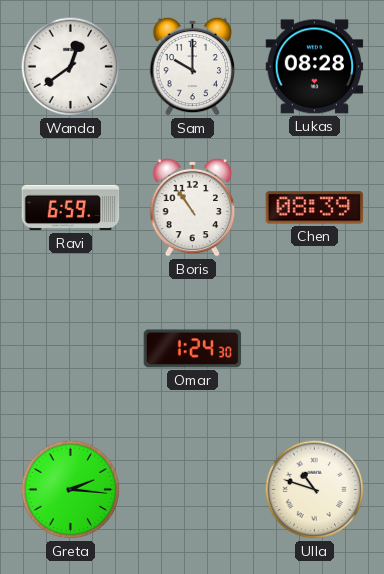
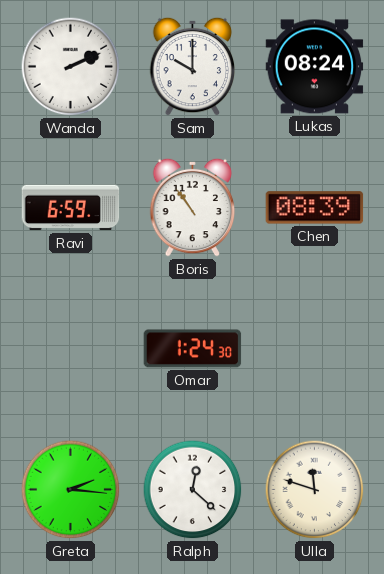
Wanda: 12:39 -> 2:11
Lukas: 08:28 -> 08:24
Ralph: none -> 12:22
Ulla: 10:48 -> 11:48
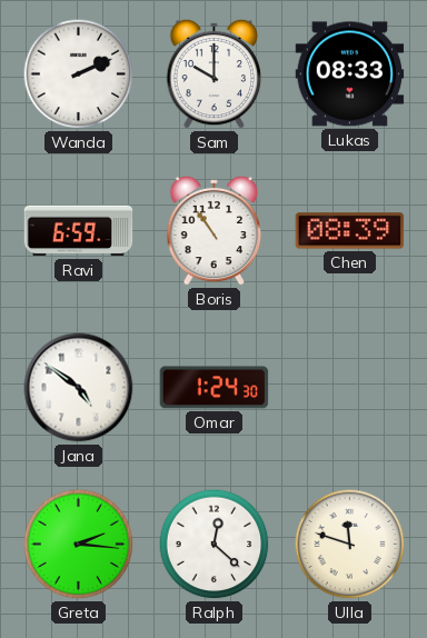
Lukas: 08:24 -> 08:33
Jana: none -> 4:51
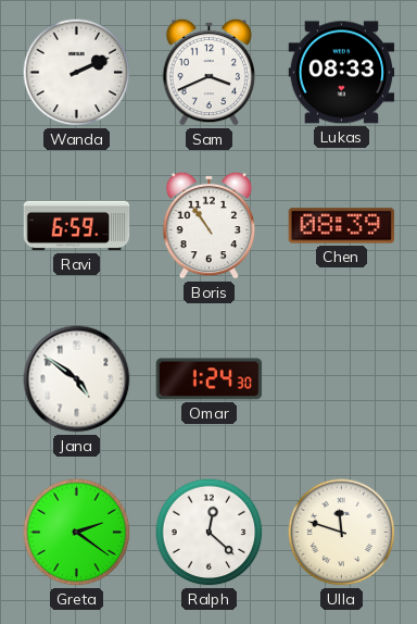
Sam: 10:00 -> 3:41
Greta: 2:16 -> 2:21
